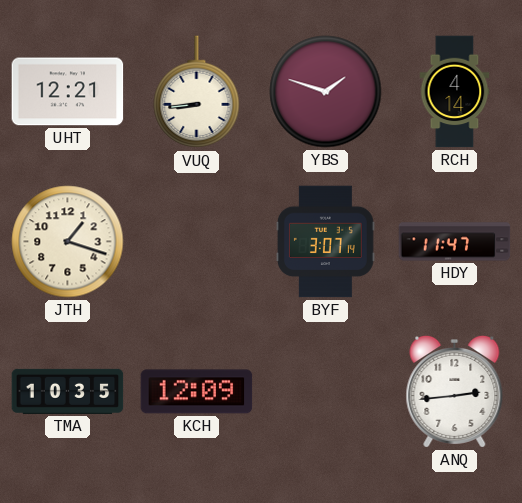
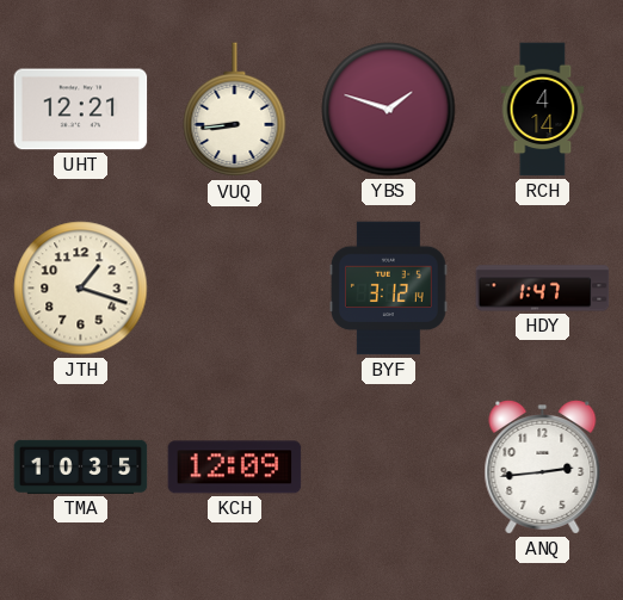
BYF: 3:07 -> 3:12
HDY: 11:47 -> 1:47
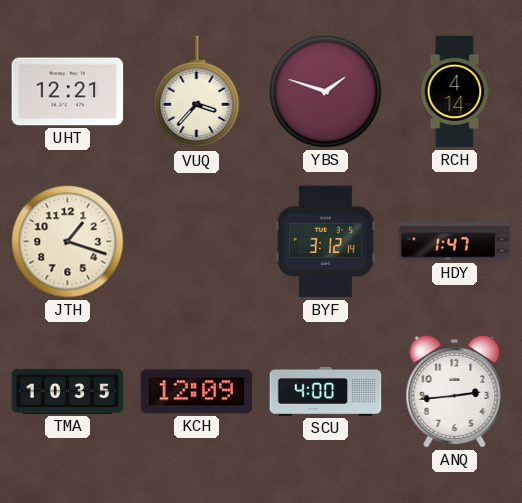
VUQ: 8:44 -> 3:37
SCU: none -> 4:00
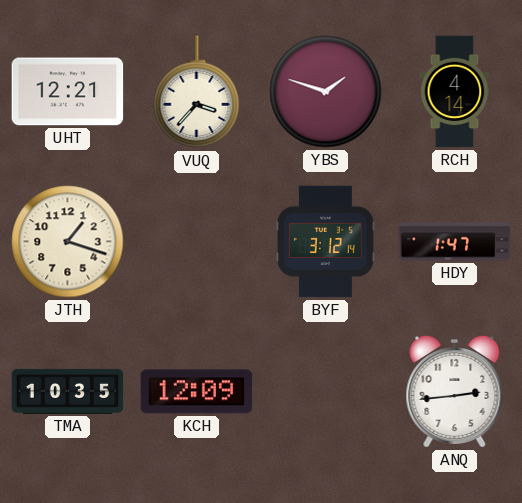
SCU: 4:00 -> none
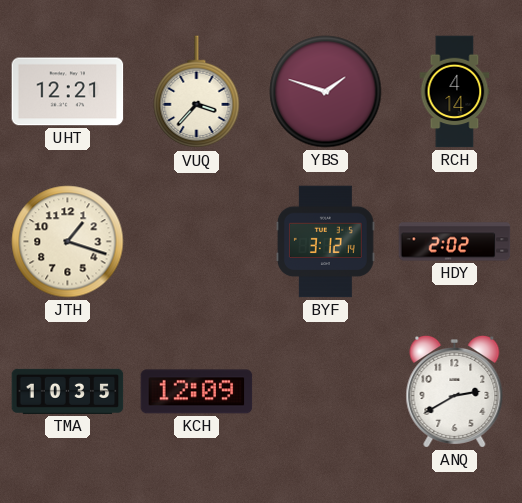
HDY: 1:47 -> 2:02
ANQ: 2:44 -> 2:40
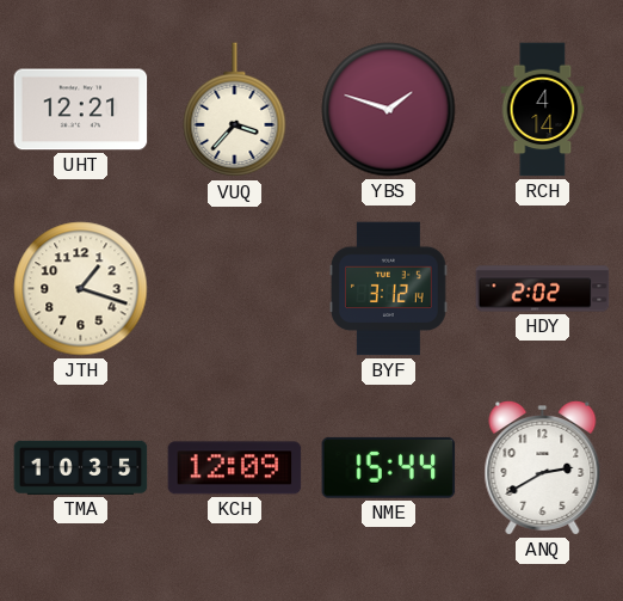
NME: none -> 15:44
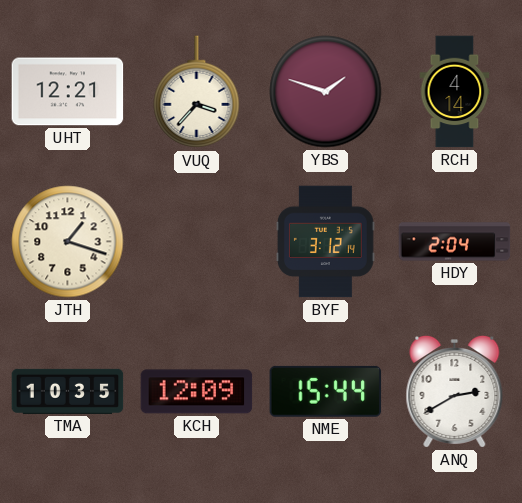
HDY: 2:02 -> 2:04
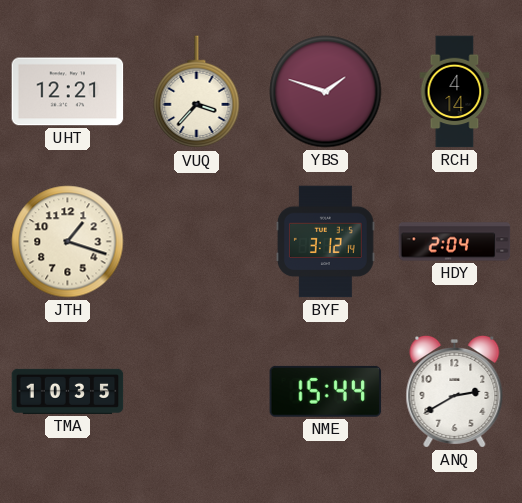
KCH: 12:09 -> none
